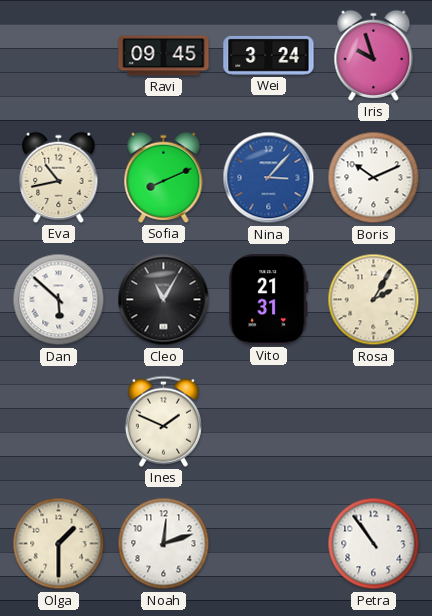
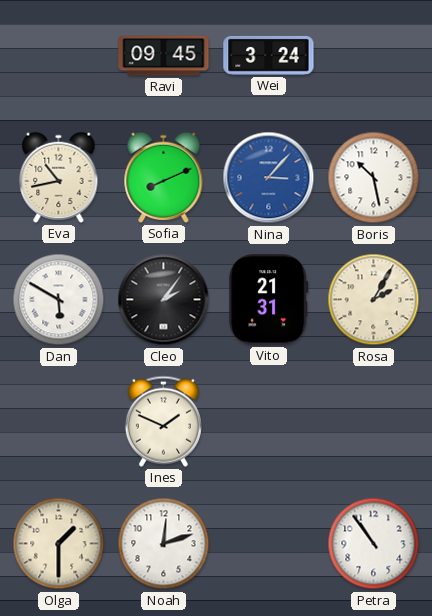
Iris: 9:57 -> none
Boris: 10:11 -> 10:28
Dan: 5:52 -> 5:50
Cleo: 11:05 -> 2:06
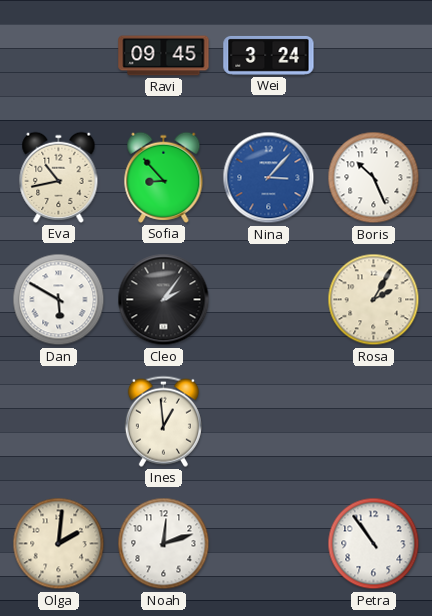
Sofia: 8:11 -> 8:53
Boris: 10:28 -> 10:26
Vito: 21:31 -> none
Ines: 1:49 -> 12:59
Olga: 1:30 -> 2:01
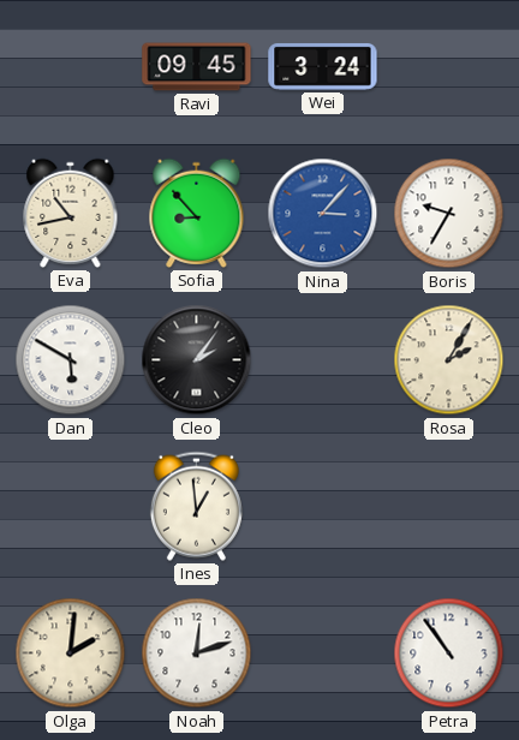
Boris: 10:26 -> 9:35
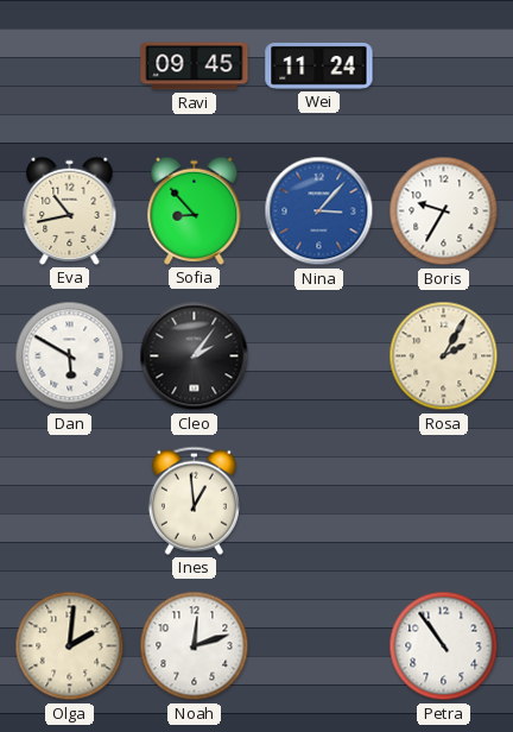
Wei: 3:24 -> 11:24
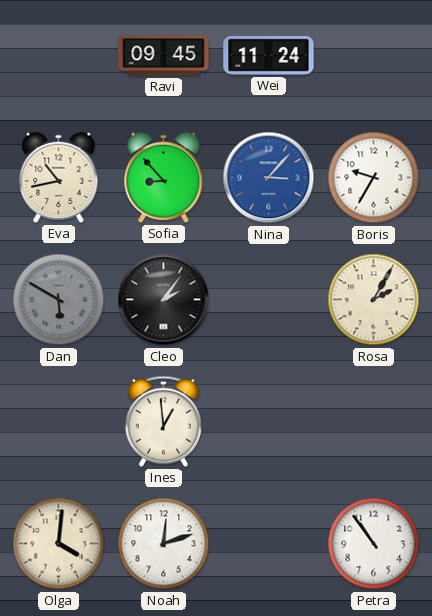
Dan dial: white -> grey
Olga: 2:01 -> 4:01
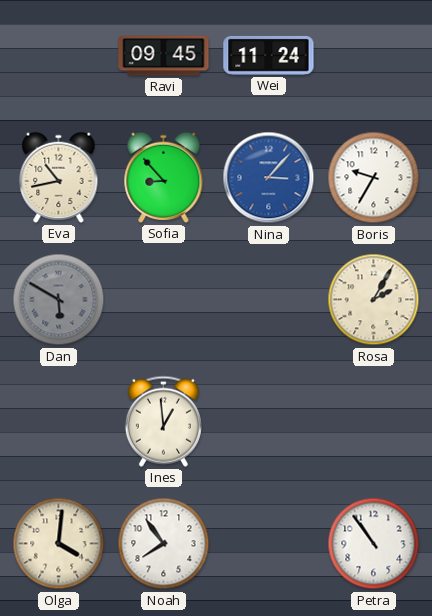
Cleo: 2:06 -> none
Noah: 12:12 -> 7:54
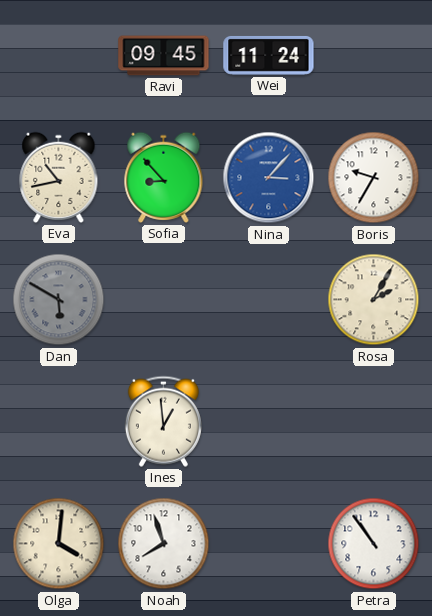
Noah: 7:54 -> 7:57
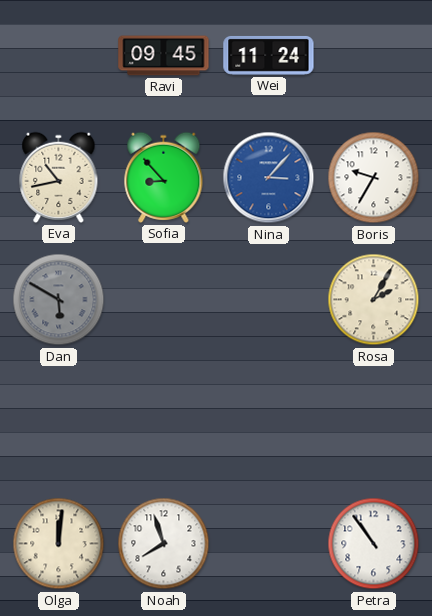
Ines: 12:59 -> none
Olga: 4:01 -> 12:01
